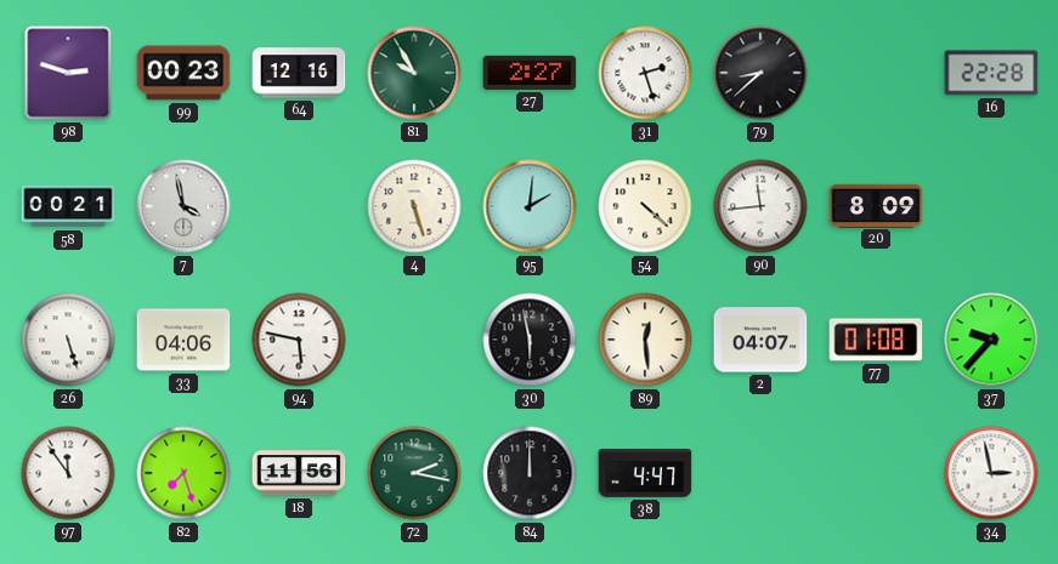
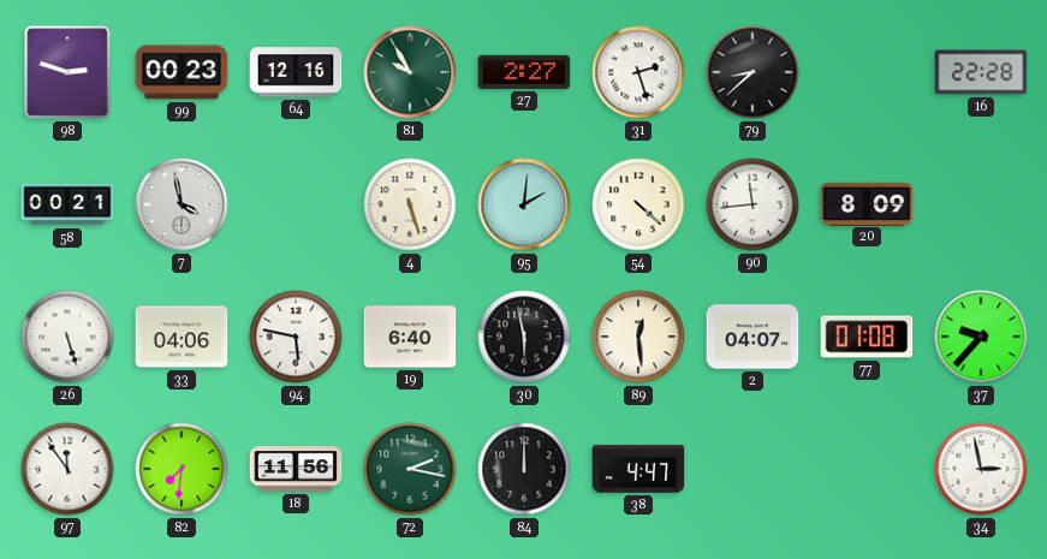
19: none -> 6:40
82: 7:27 -> 7:31
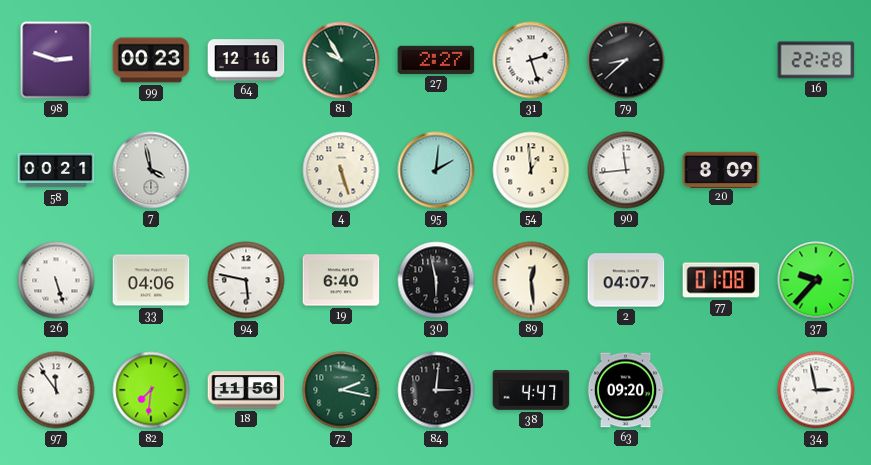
54: 4:22 -> 12:59
84: 12:00 -> 3:01
63: none -> 09:20
